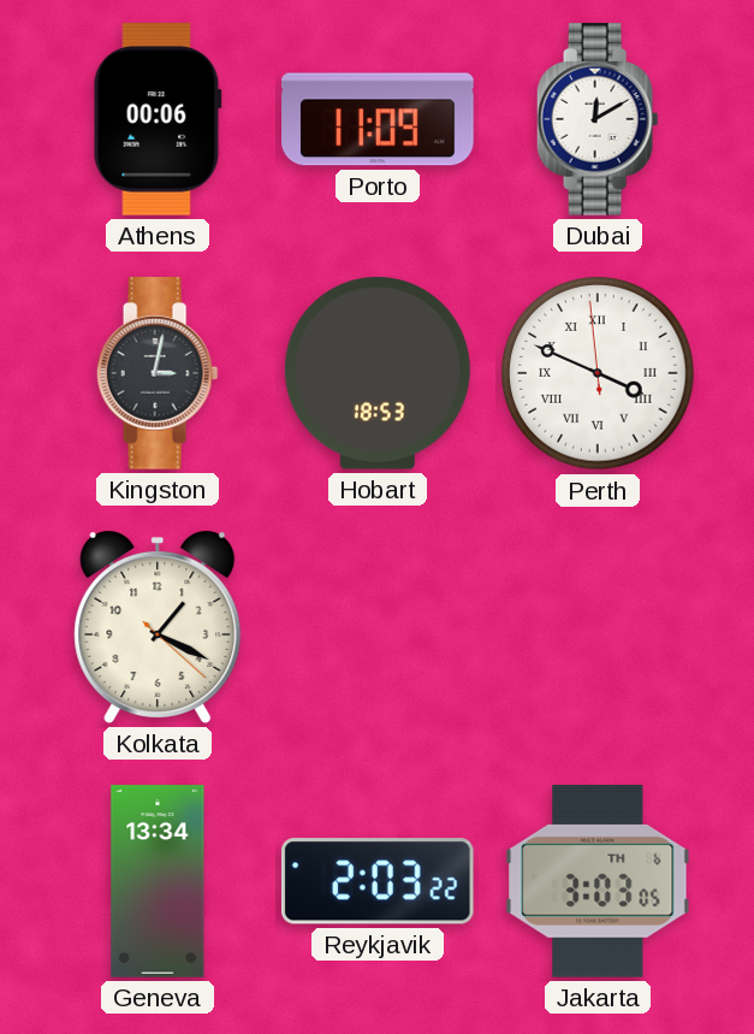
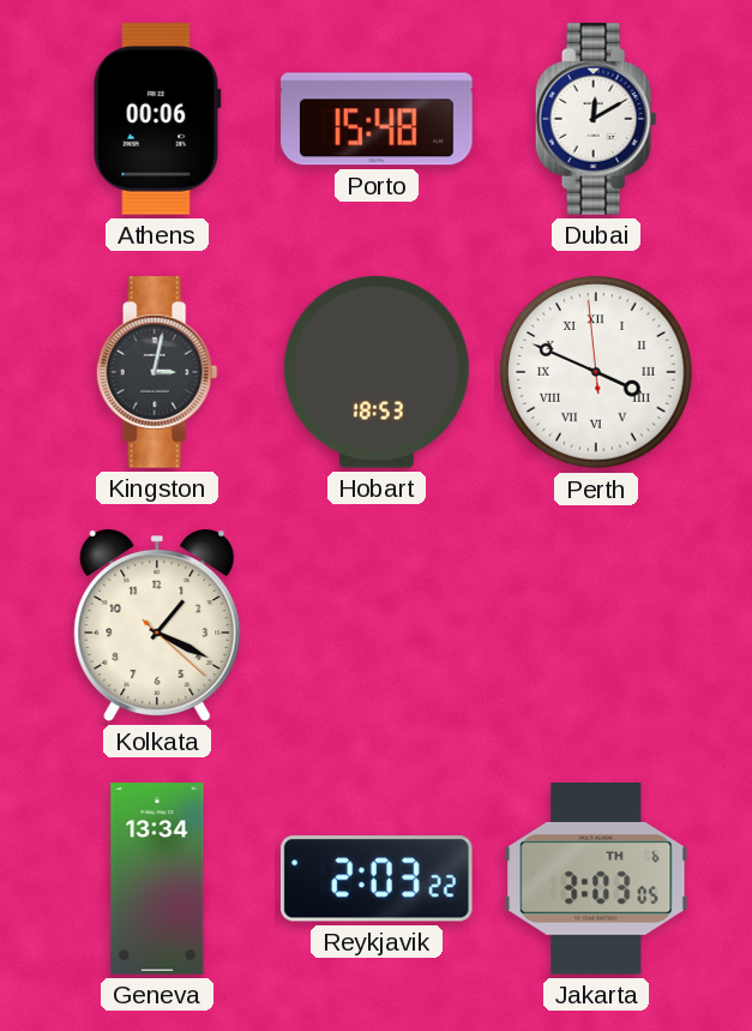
Porto: 11:09 -> 15:48
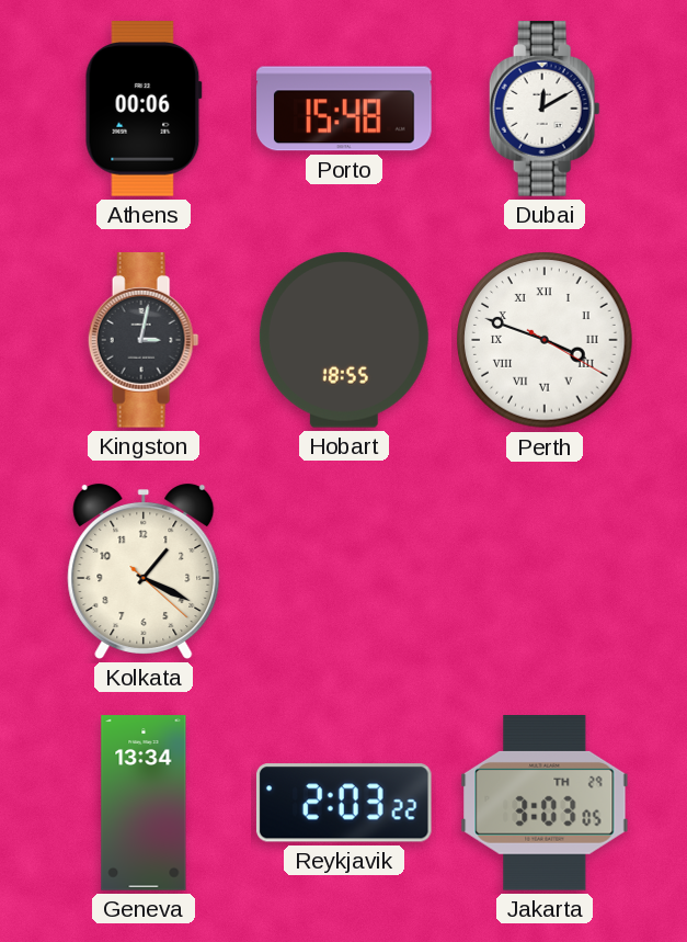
Hobart: 18:53 -> 18:55
Perth: 3:48:59 -> 3:48:20
Jakarta date: TH 6 -> TH 29
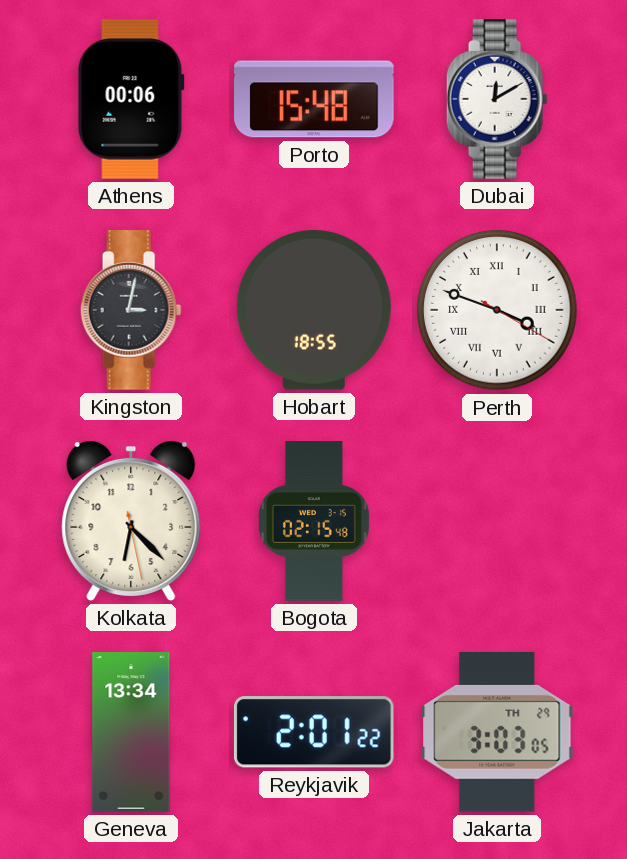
Kolkata: 1:19 -> 6:22
Bogota: none -> 02:15
Reykjavik: 2:03 -> 2:01
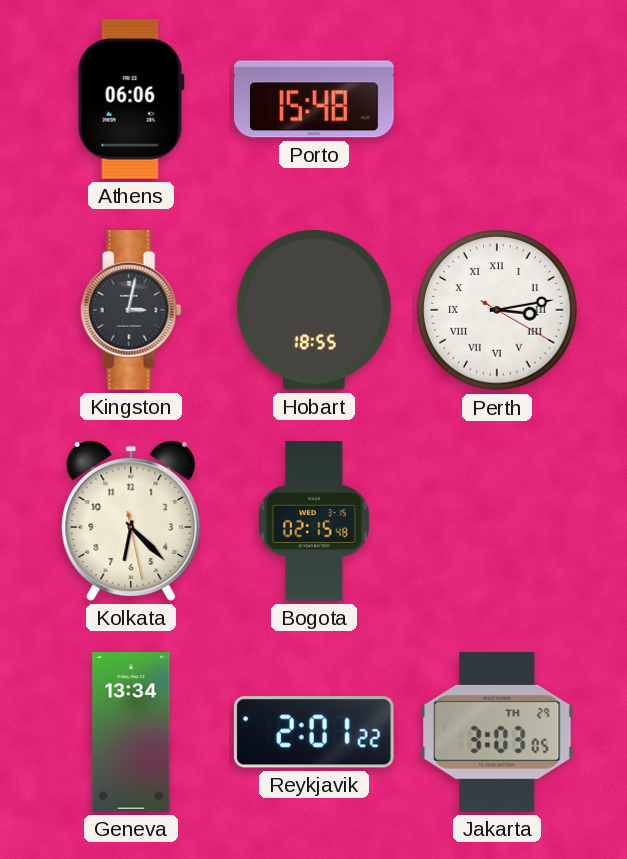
Athens: 00:06 -> 06:06
Dubai: 12:10 -> none
Perth: 3:48 -> 3:13
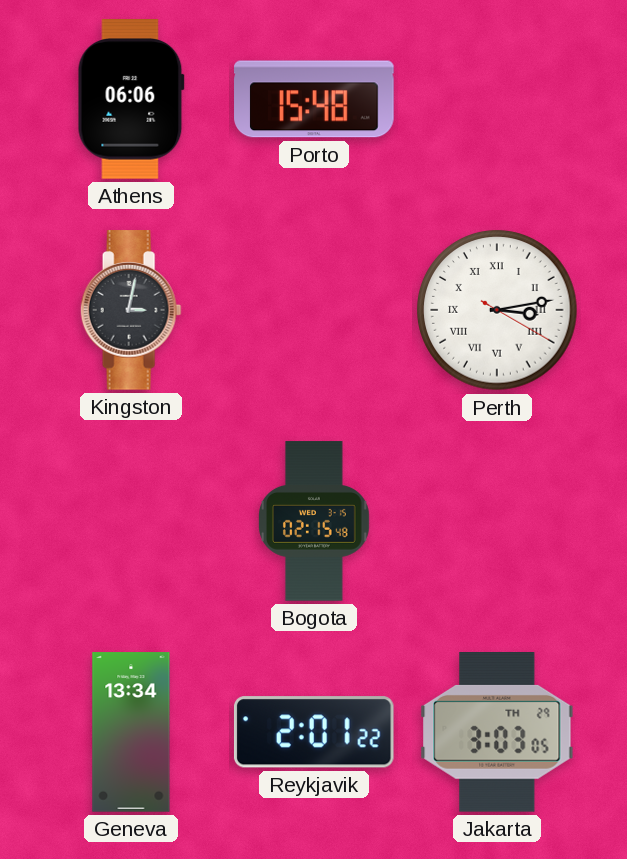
Hobart: 18:55 -> none
Kolkata: 6:22 -> none
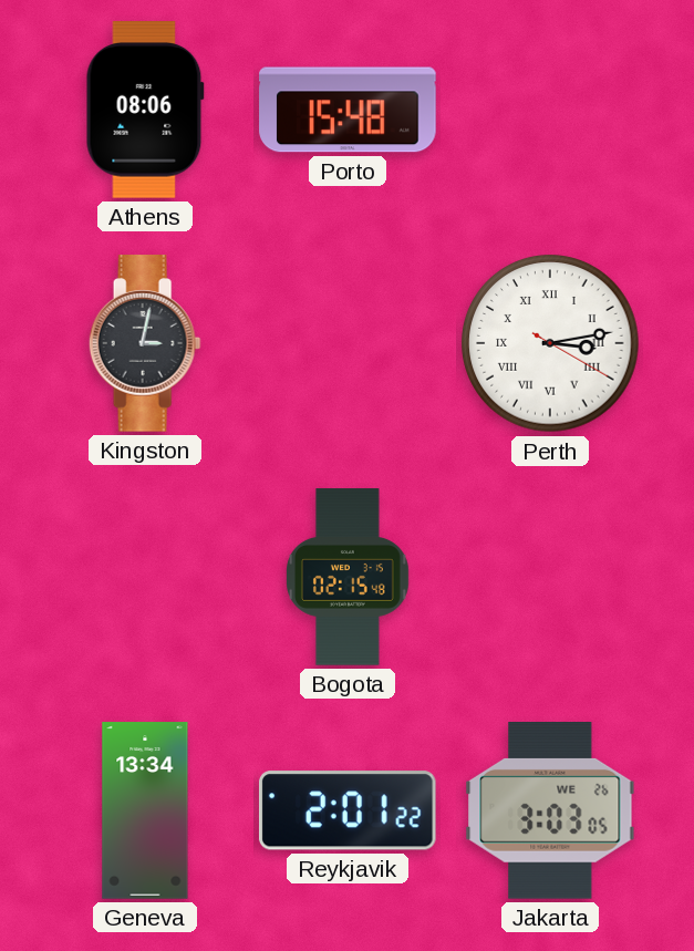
Athens: 06:06 -> 08:06
Jakarta date: TH 29 -> WE 26
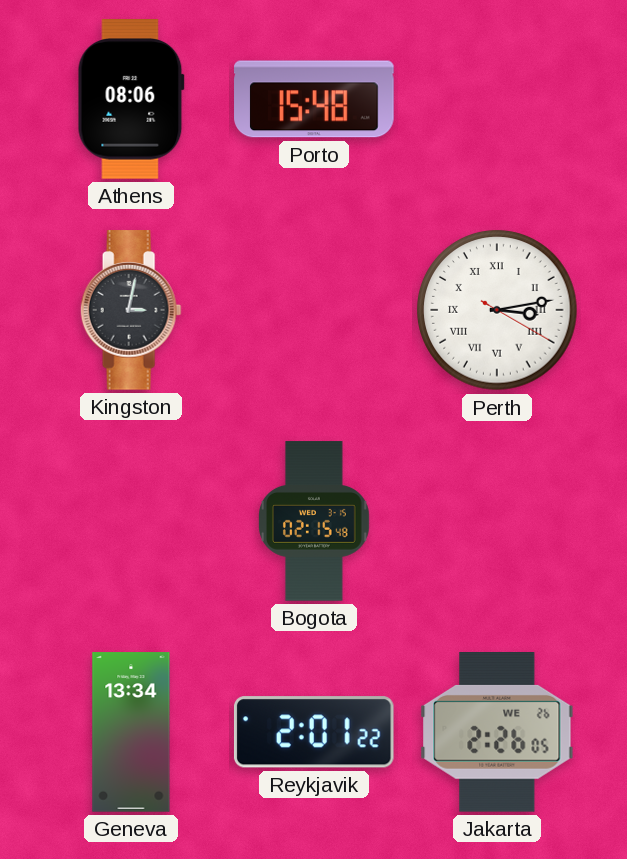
Jakarta: 3:03 -> 2:26
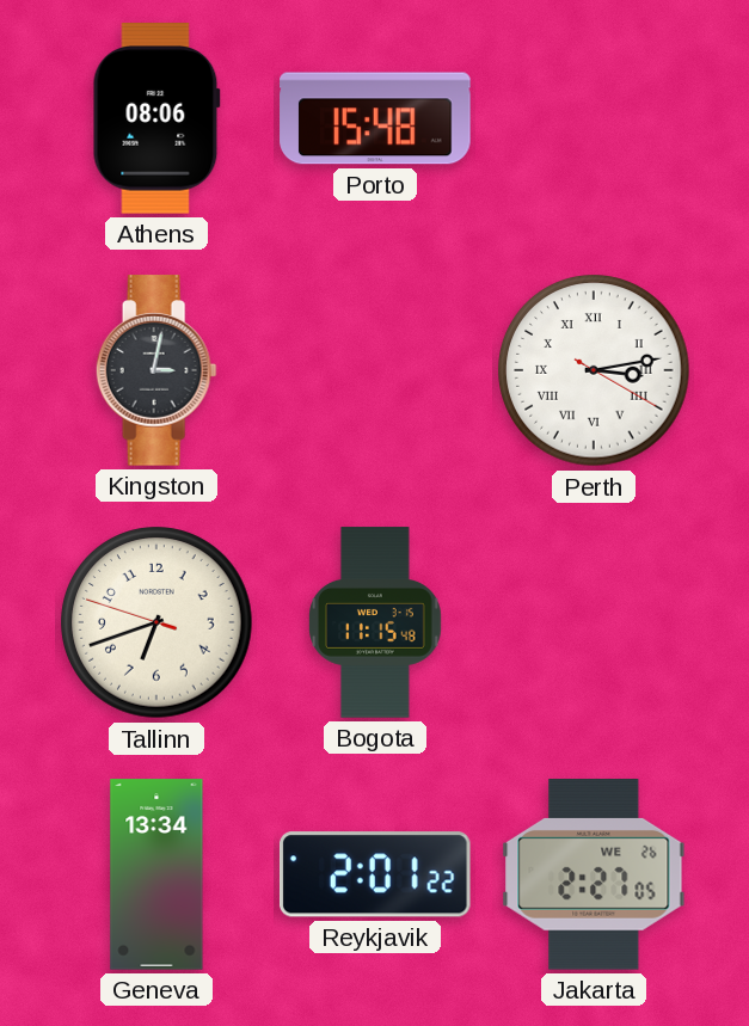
Tallinn: none -> 6:41
Bogota: 02:15 -> 11:15
Jakarta: 2:26 -> 2:27
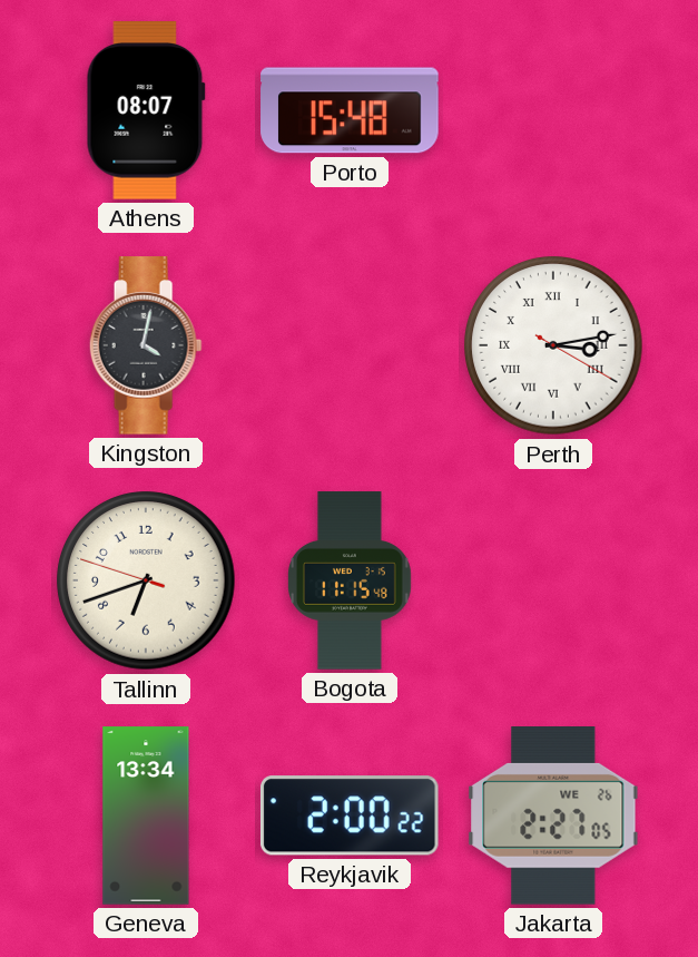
Athens: 08:06 -> 08:07
Kingston: 3:02 -> 4:02
Reykjavik: 2:01 -> 2:00
